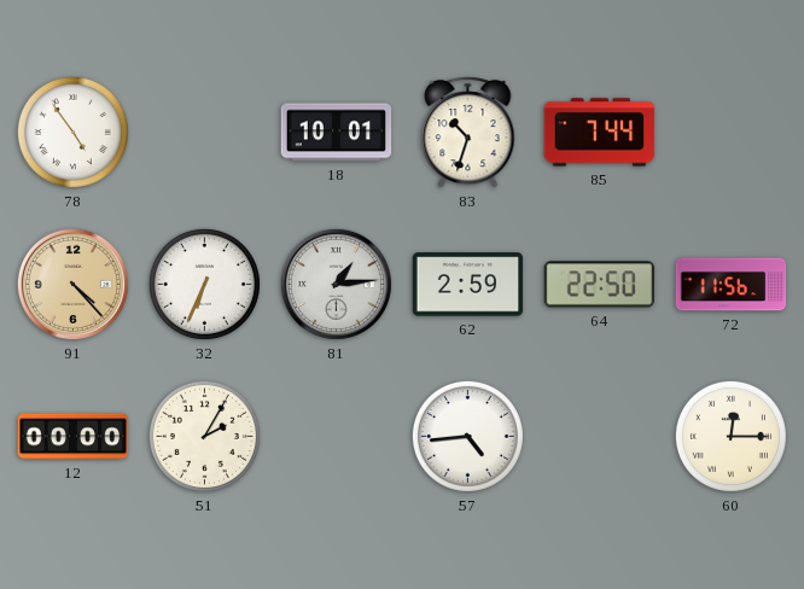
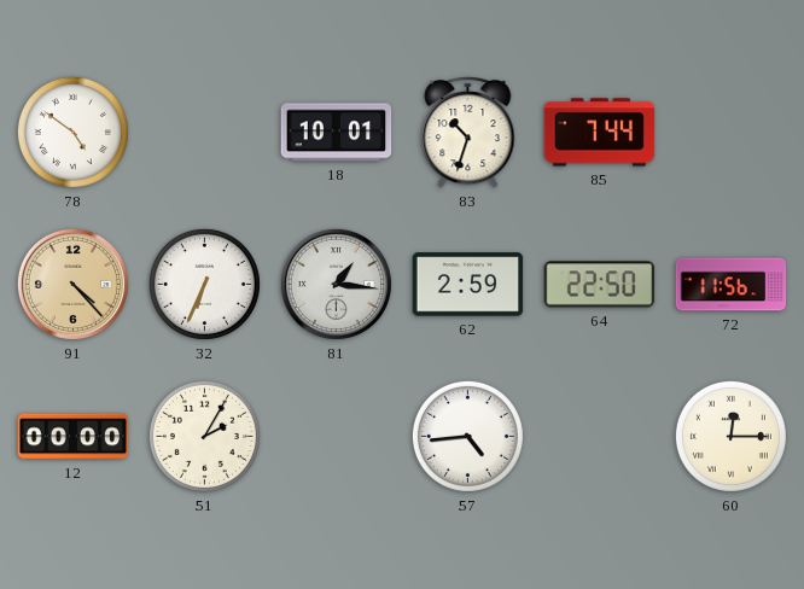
78: 4:54 -> 4:51
81: 1:14 -> 1:16
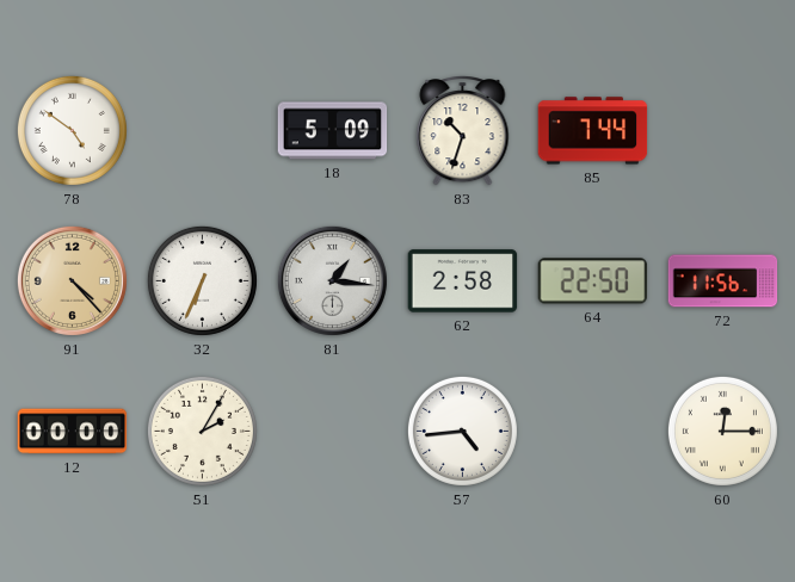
18: 10:01 -> 5:09
62: 2:59 -> 2:58
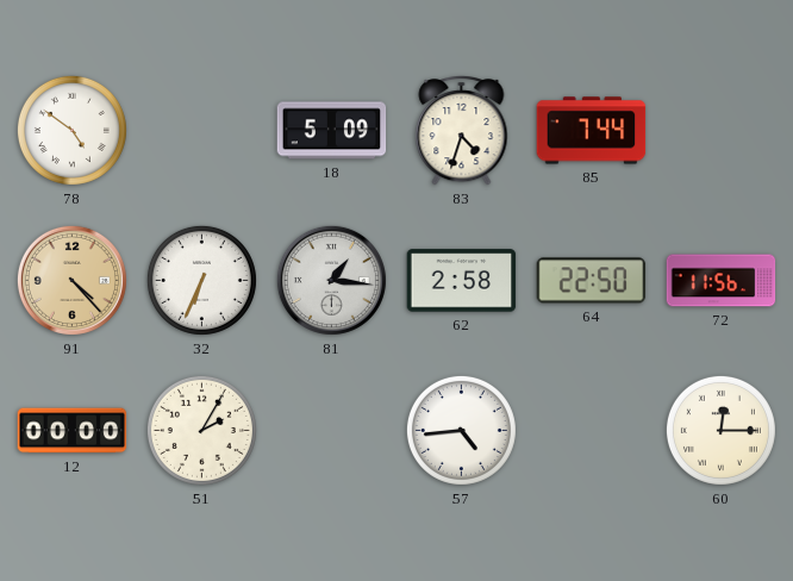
83: 10:33 -> 4:33
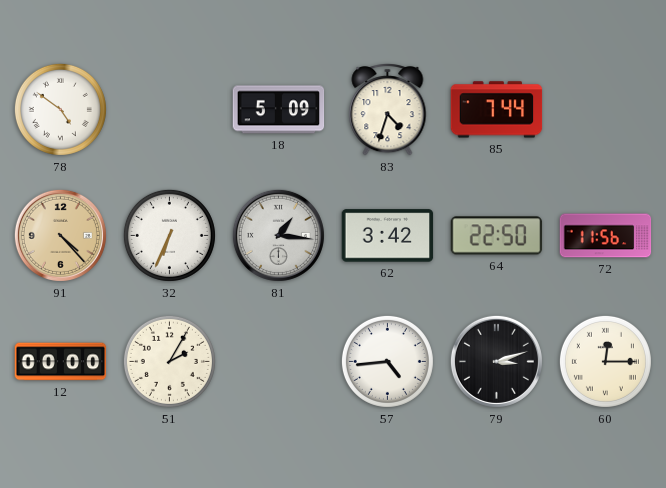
62: 2:58 -> 3:42
79: none -> 3:12
